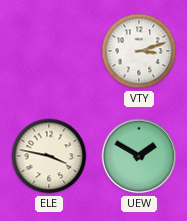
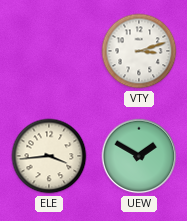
ELE: 3:47 -> 3:44
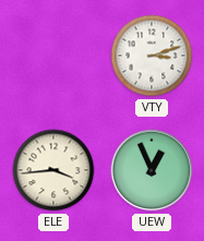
UEW: 1:50 -> 12:56
